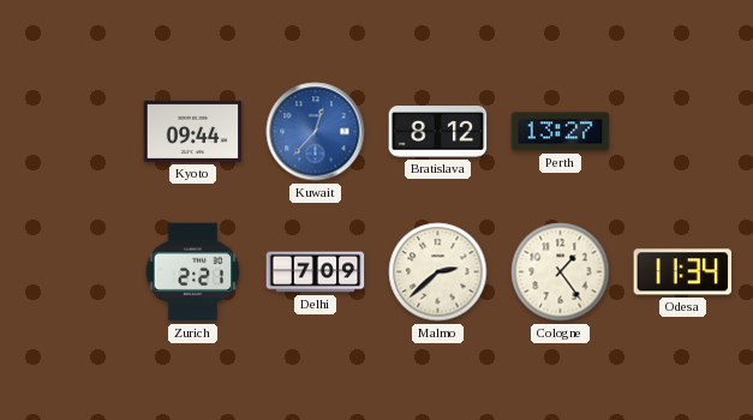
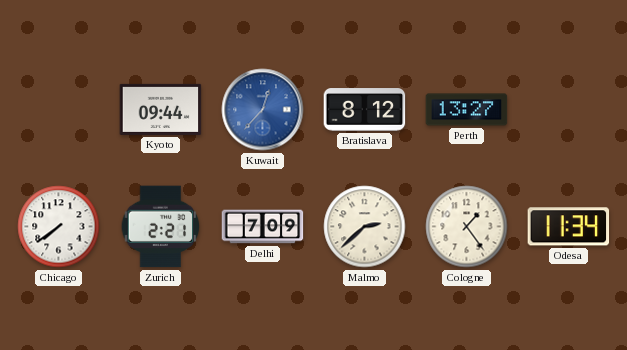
Chicago: none -> 7:39
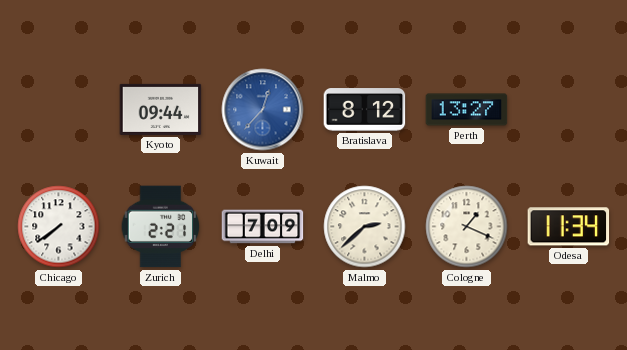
Cologne: 1:24 -> 1:19
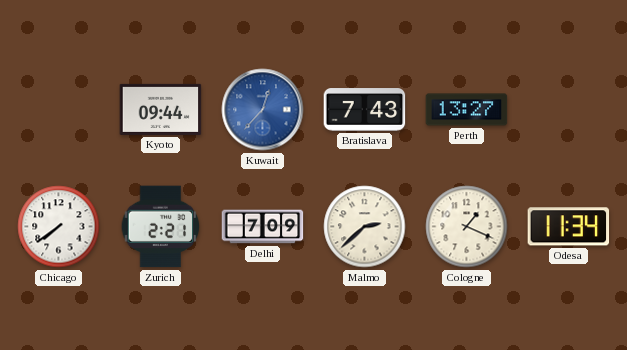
Bratislava: 8:12 -> 7:43
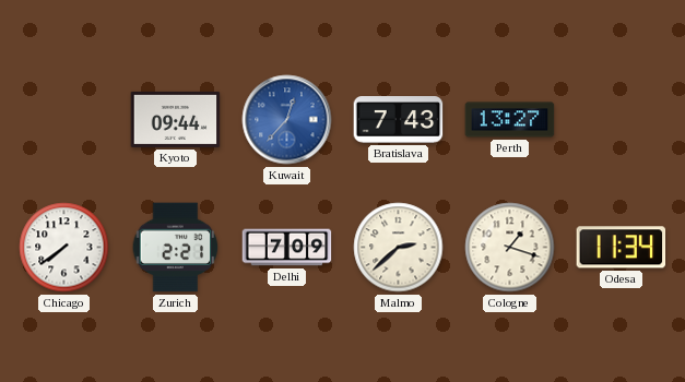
Cologne: 1:19 -> 1:18
